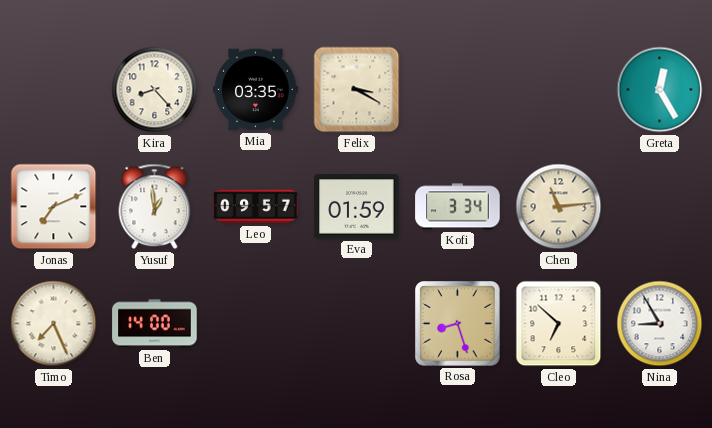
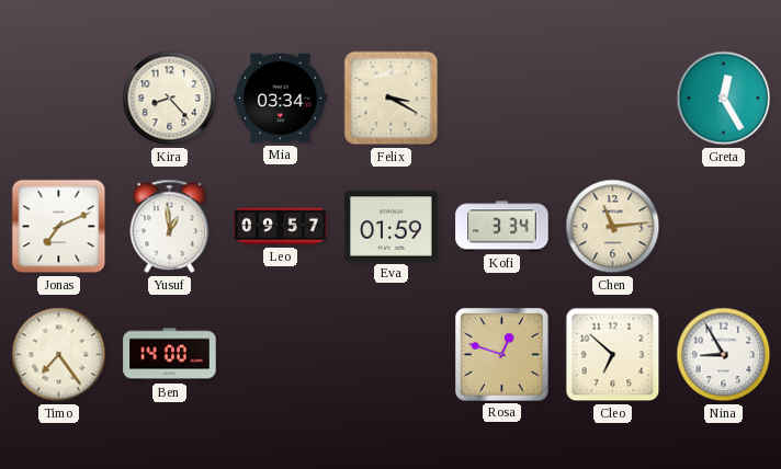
Mia: 03:35 -> 03:34
Timo: 7:26 -> 7:24
Rosa: 8:27 -> 12:48
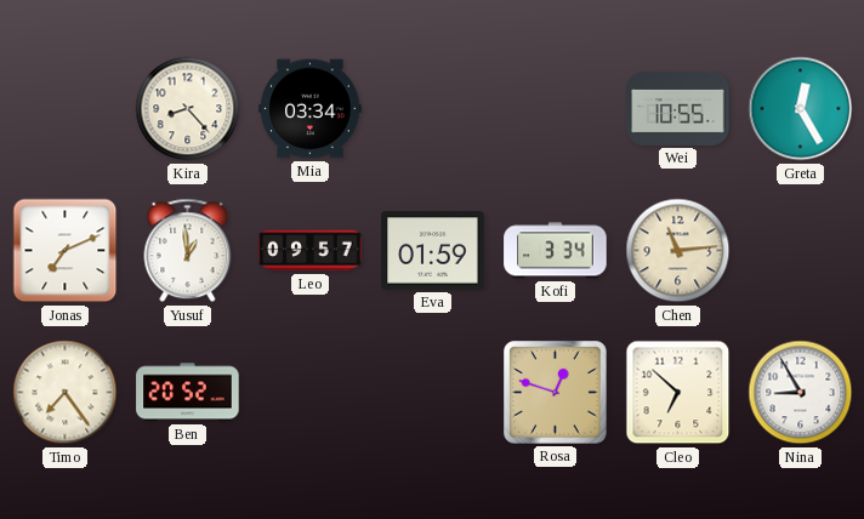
Felix: 3:20 -> none
Wei: none -> 10:55
Ben: 14:00 -> 20:52
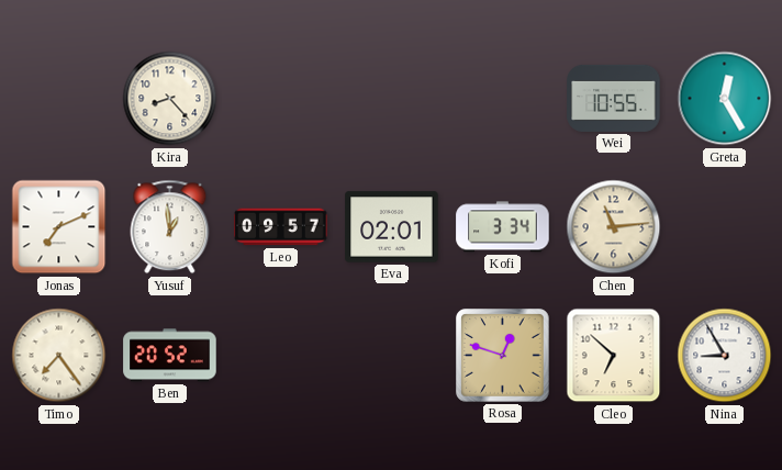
Mia: 03:34 -> none
Eva: 01:59 -> 02:01
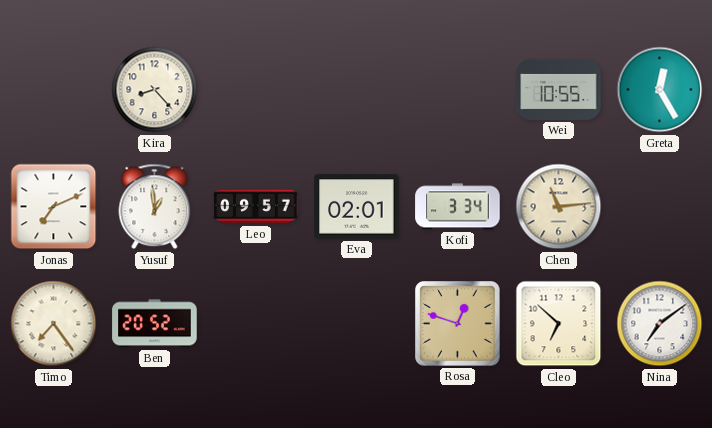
Nina: 8:55 -> 7:09
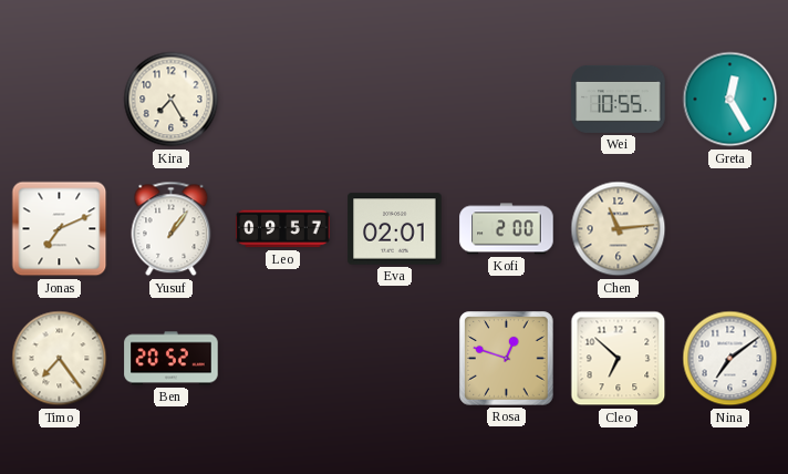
Kira: 8:23 -> 7:25
Yusuf: 12:59 -> 1:06
Kofi: 3:34 -> 2:00
